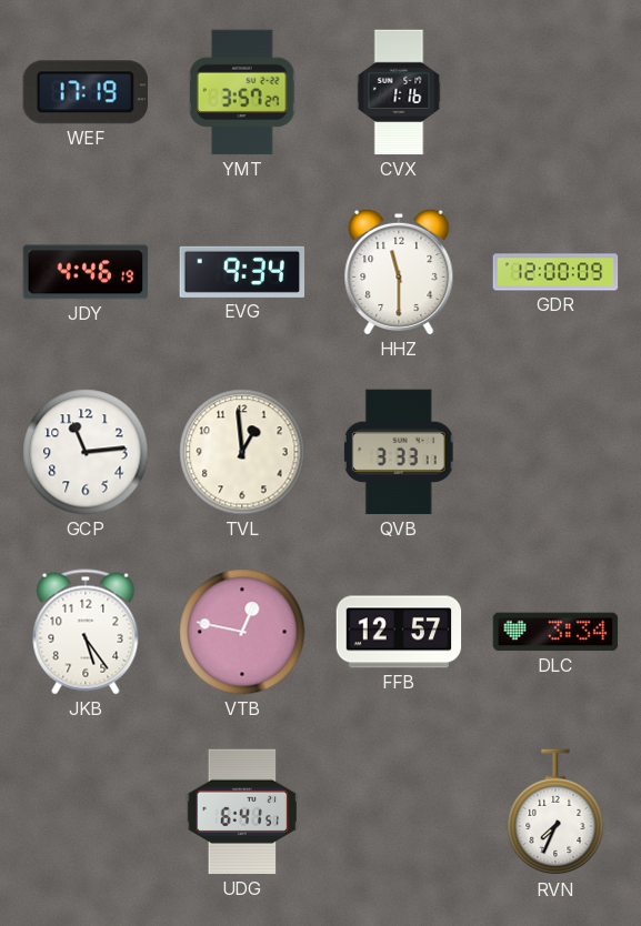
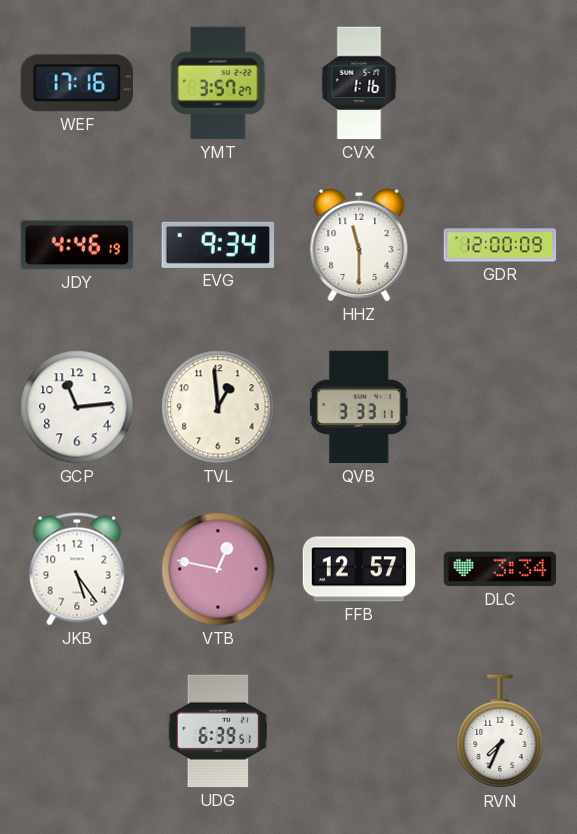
WEF: 17:19 -> 17:16
UDG: 6:41 -> 6:39
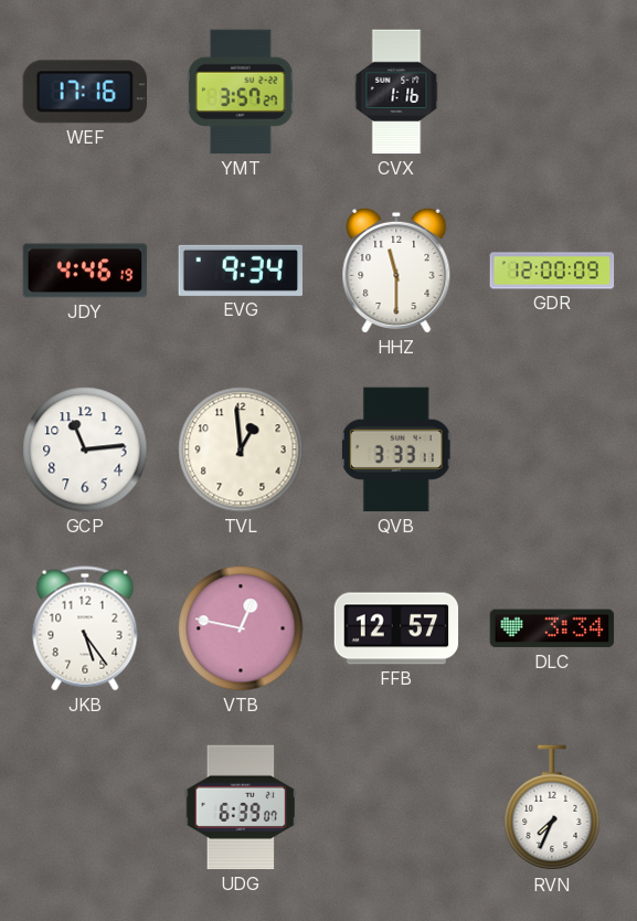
UDG: 6:39:51 -> 6:39:07
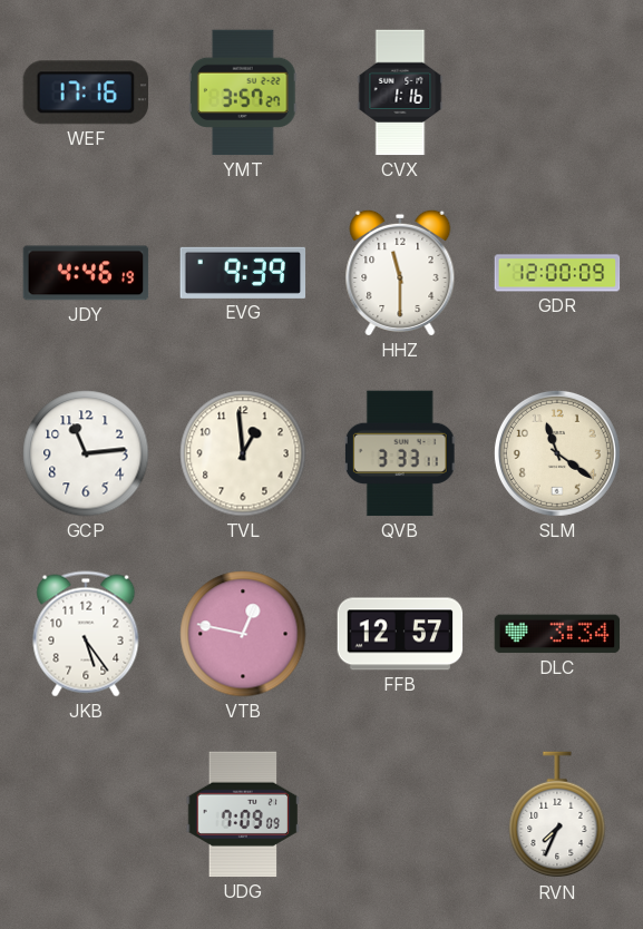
EVG: 9:34 -> 9:39
SLM: none -> 11:21
UDG: 6:39 -> 7:09
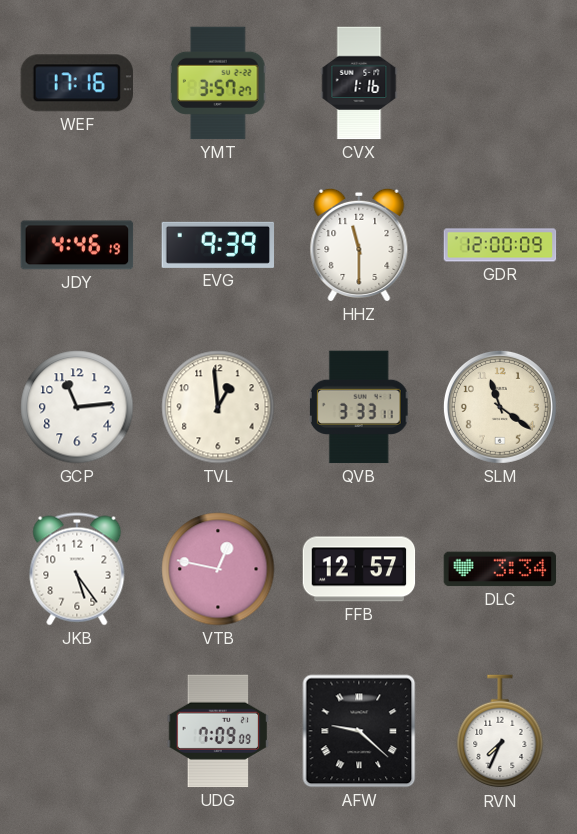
AFW: none -> 9:22
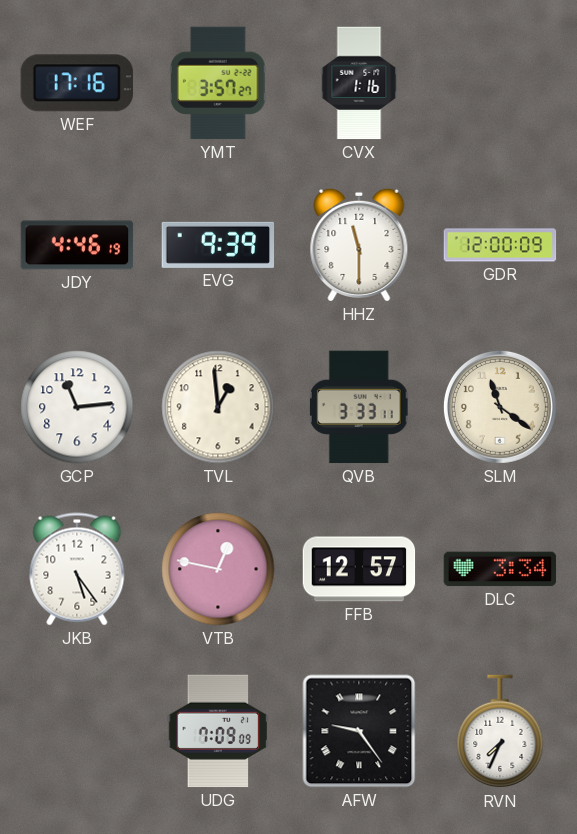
AFW: 9:22 -> 9:24
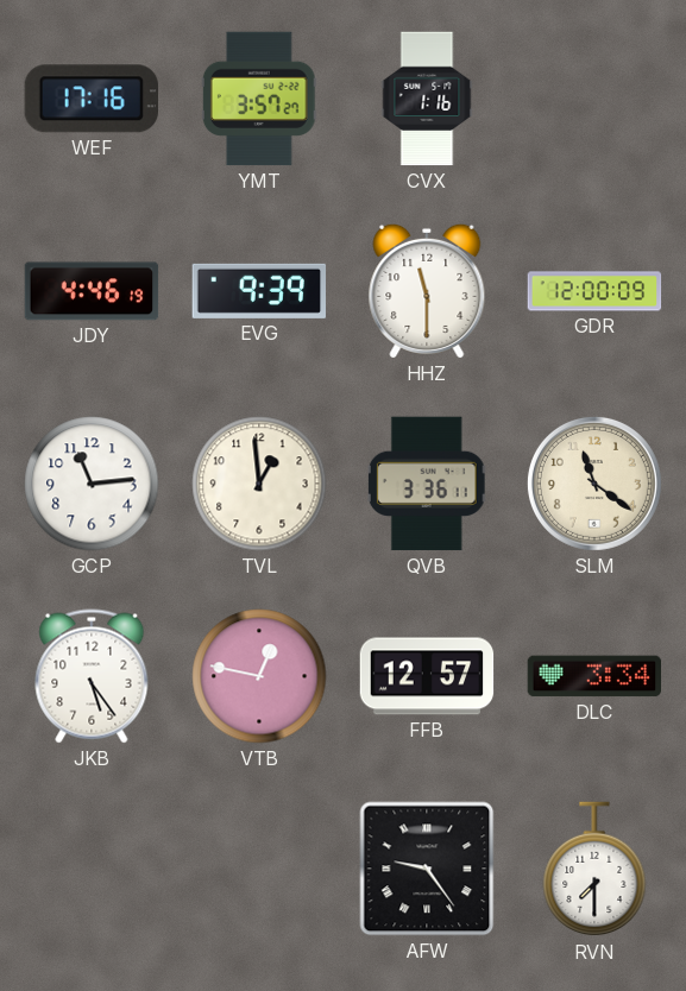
QVB: 3:33 -> 3:36
UDG: 7:09 -> none
RVN: 7:34 -> 7:30
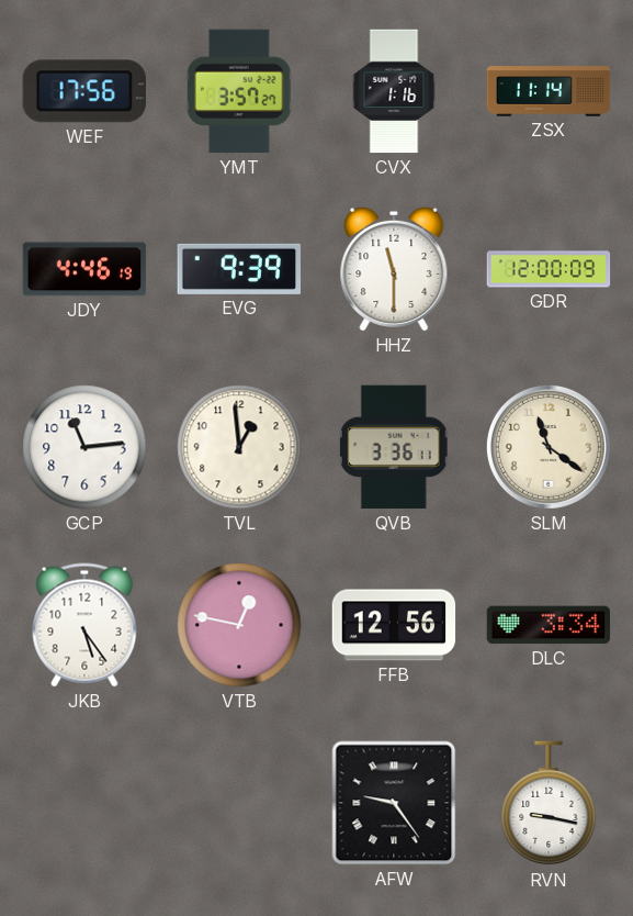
WEF: 17:16 -> 17:56
ZSX: none -> 11:14
FFB: 12:57 -> 12:56
RVN: 7:30 -> 9:17
